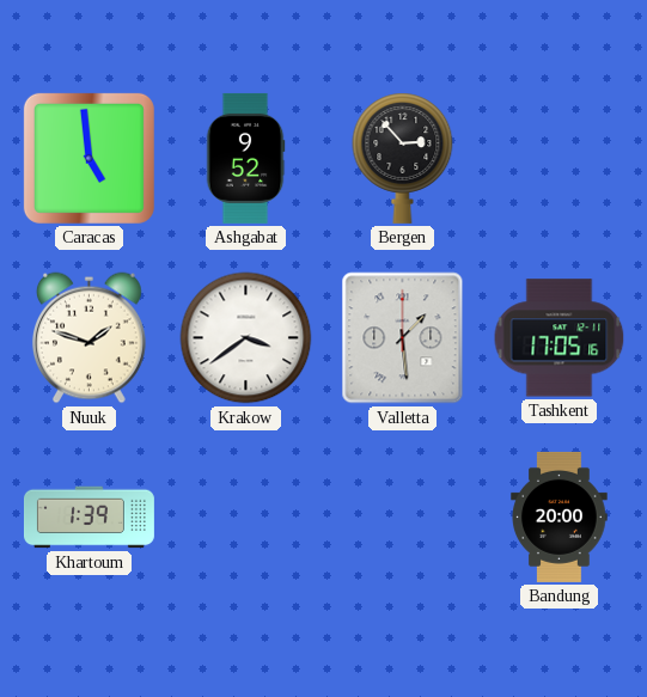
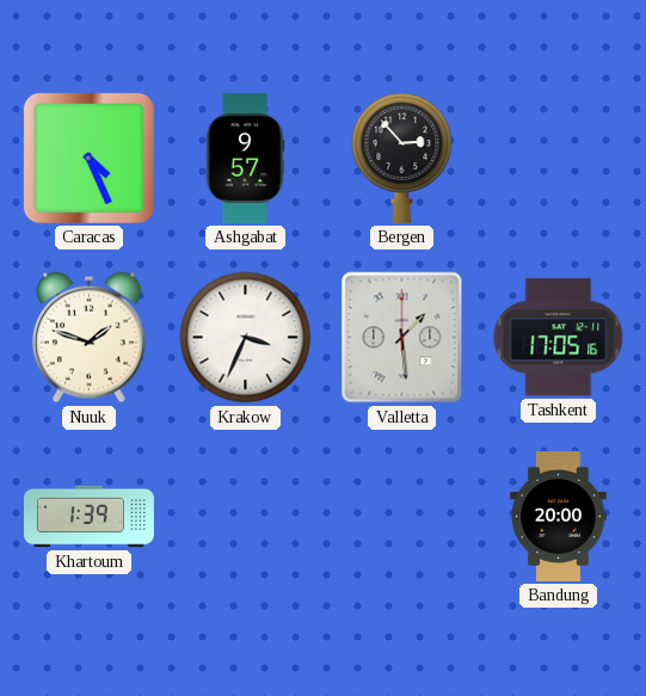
Caracas: 4:59 -> 4:26
Ashgabat: 9:52 -> 9:57
Krakow: 3:39 -> 3:34
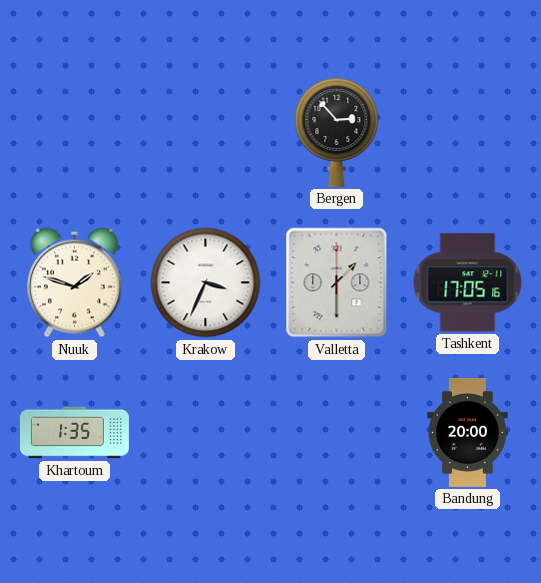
Caracas: 4:26 -> none
Ashgabat: 9:57 -> none
Valletta: 1:29 -> 1:30
Khartoum: 1:39 -> 1:35
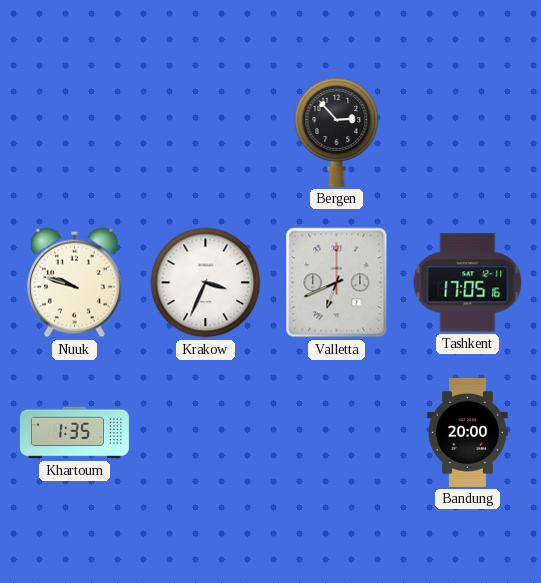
Nuuk: 1:48 -> 9:48
Valletta: 1:30 -> 6:41
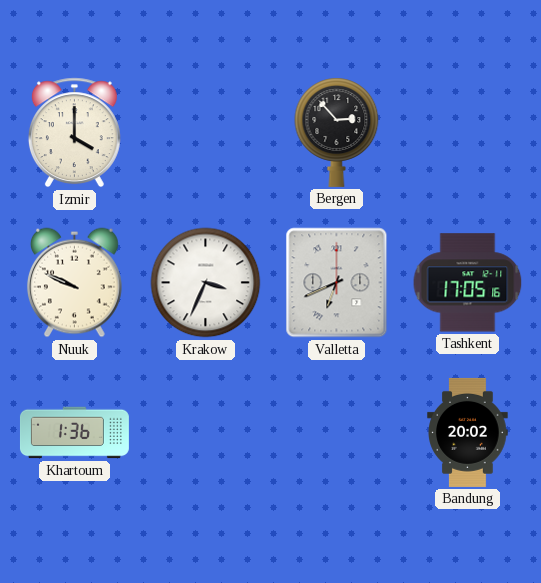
Izmir: none -> 4:00
Nuuk: 9:48 -> 9:49
Khartoum: 1:35 -> 1:36
Bandung: 20:00 -> 20:02
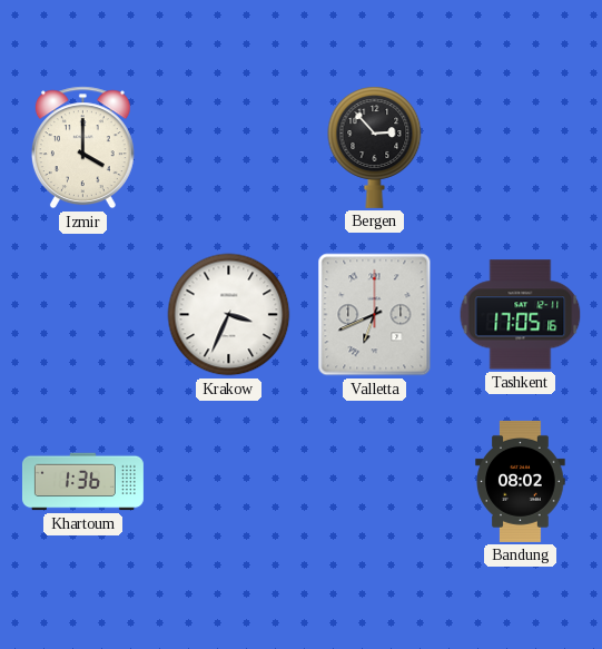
Nuuk: 9:49 -> none
Bandung: 20:02 -> 08:02
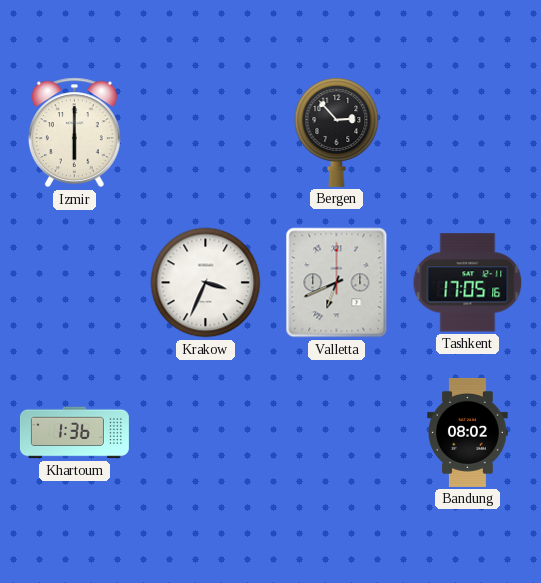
Izmir: 4:00 -> 6:00
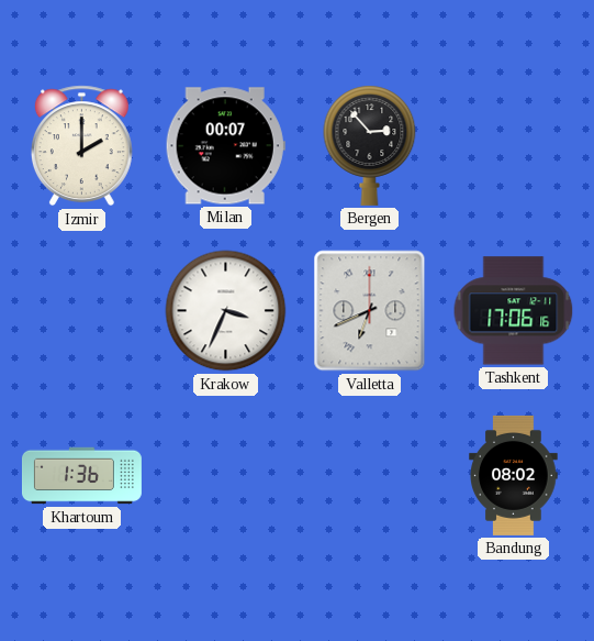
Izmir: 6:00 -> 2:00
Milan: none -> 00:07
Tashkent: 17:05 -> 17:06
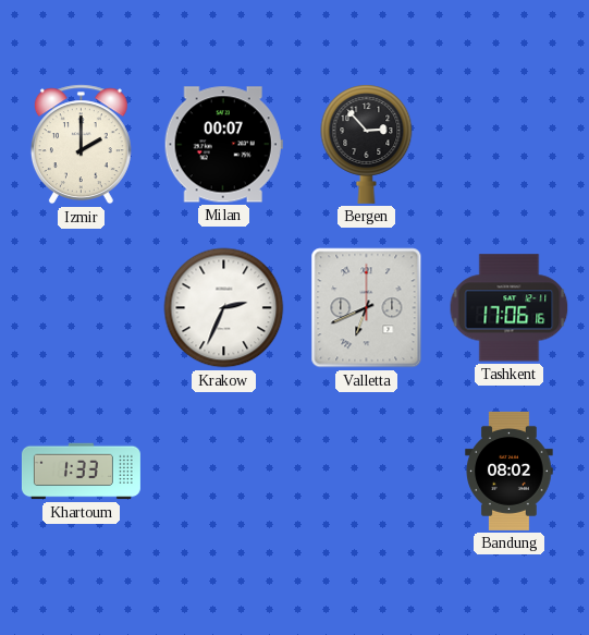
Krakow: 3:34 -> 2:34
Khartoum: 1:36 -> 1:33
